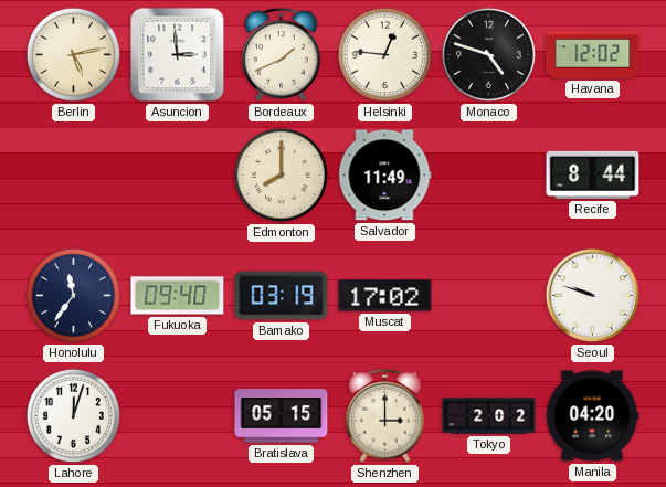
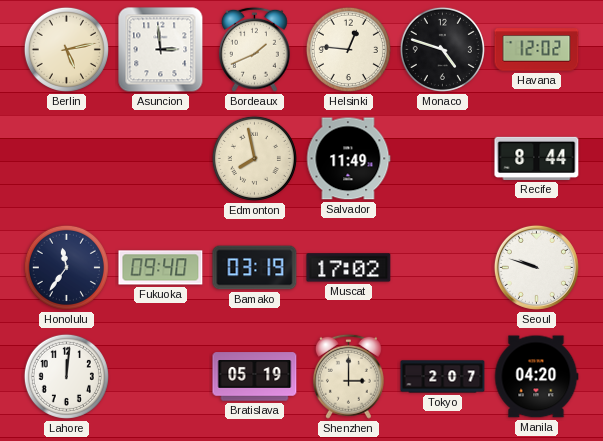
Edmonton: 8:00 -> 7:58
Lahore: 12:03 -> 12:01
Bratislava: 05:15 -> 05:19
Tokyo: 2:02 -> 2:07
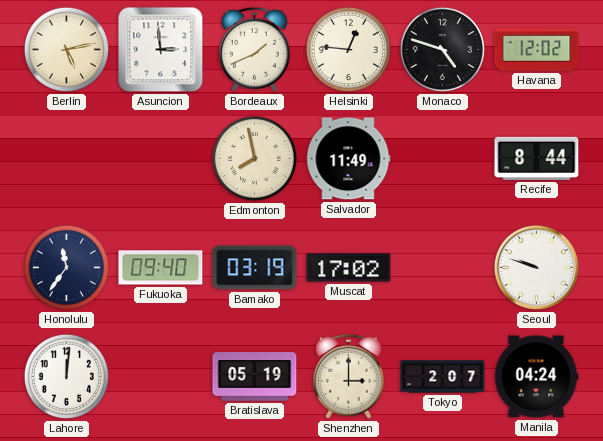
Manila: 04:20 -> 04:24
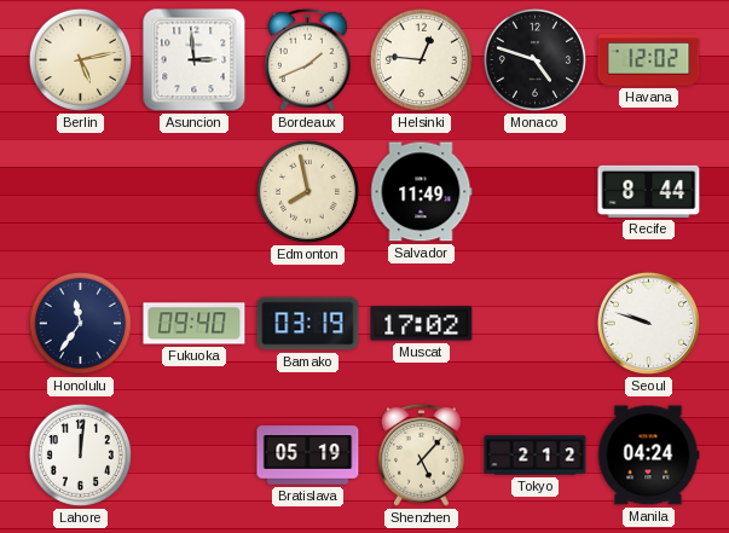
Shenzhen: 3:00 -> 5:07
Tokyo: 2:07 -> 2:12
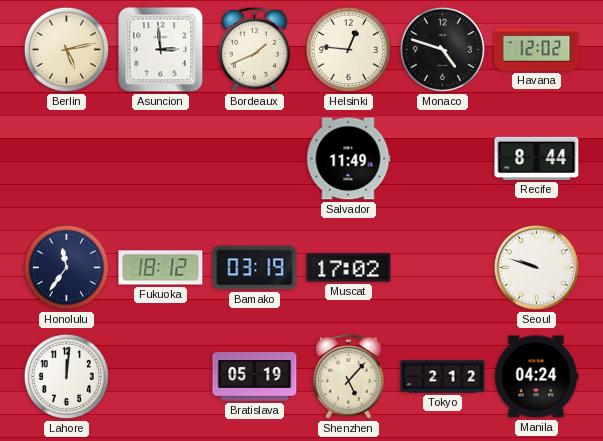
Edmonton: 7:58 -> none
Fukuoka: 09:40 -> 18:12
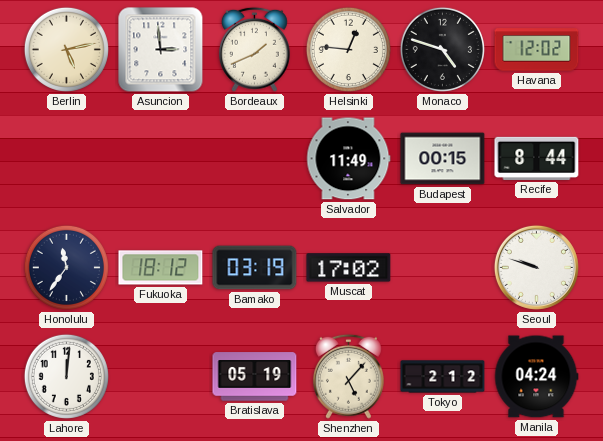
Budapest: none -> 00:15
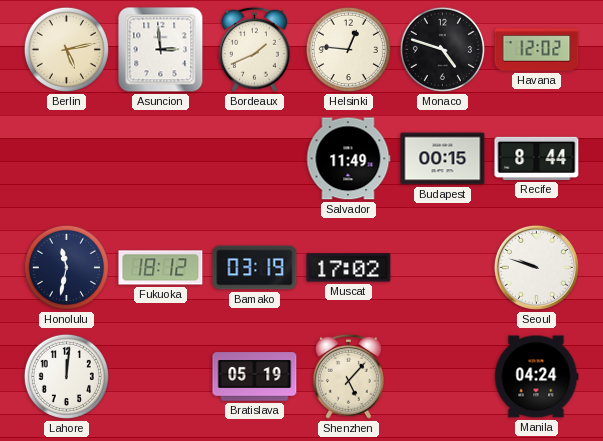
Honolulu: 11:36 -> 11:32
Tokyo: 2:12 -> none
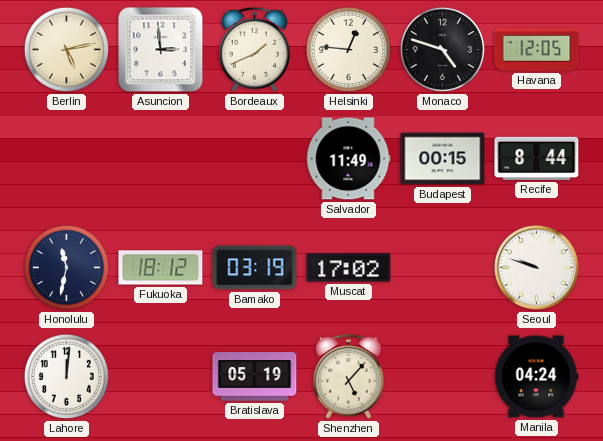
Havana: 12:02 -> 12:05
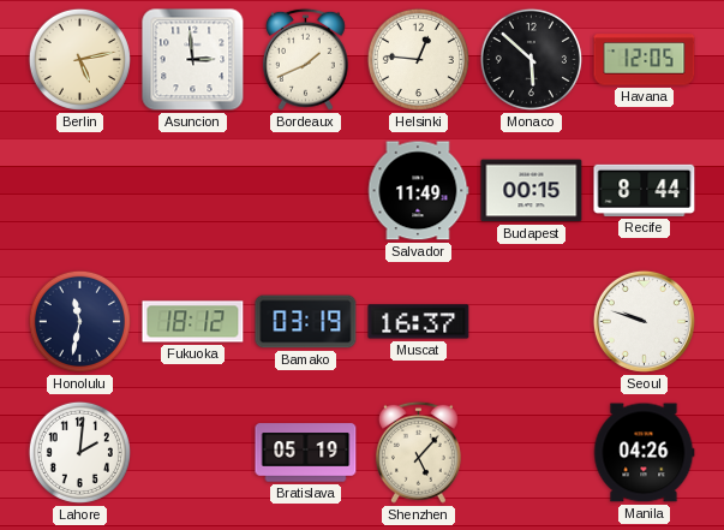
Monaco: 4:48 -> 5:52
Muscat: 17:02 -> 16:37
Lahore: 12:01 -> 2:01
Manila: 04:24 -> 04:26
